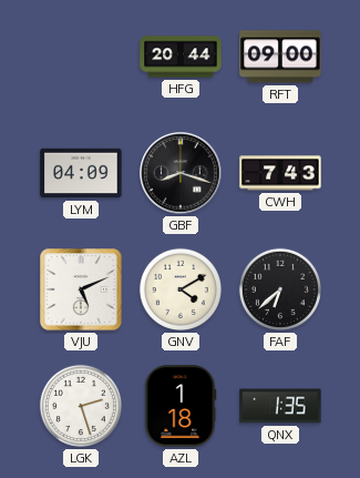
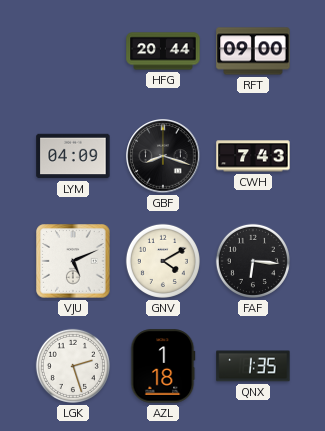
FAF: 6:38 -> 6:16
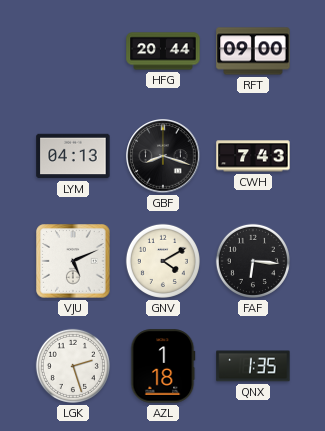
LYM: 04:09 -> 04:13
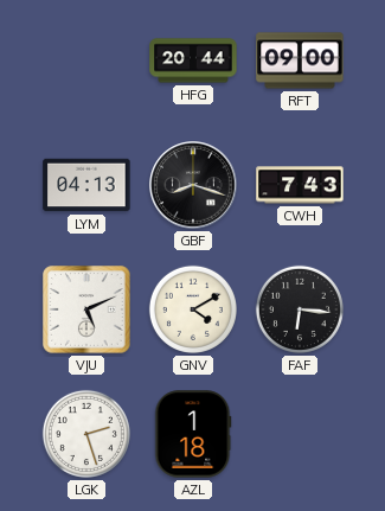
QNX: 1:35 -> none
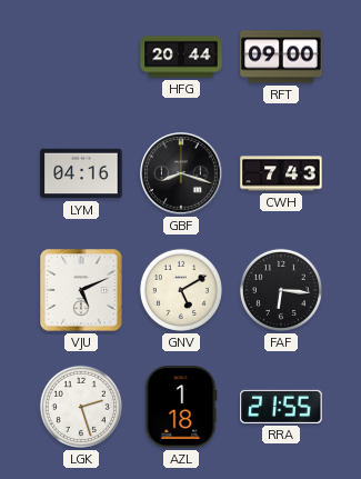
LYM: 04:13 -> 04:16
GNV: 4:10 -> 5:10
RRA: none -> 21:55
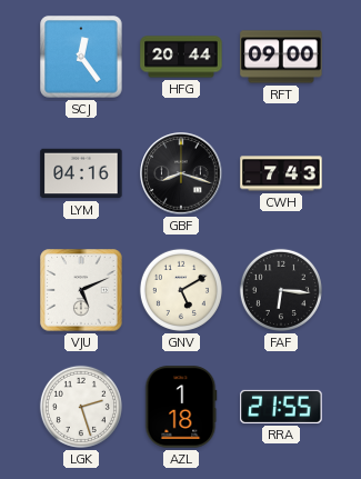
SCJ: none -> 12:24
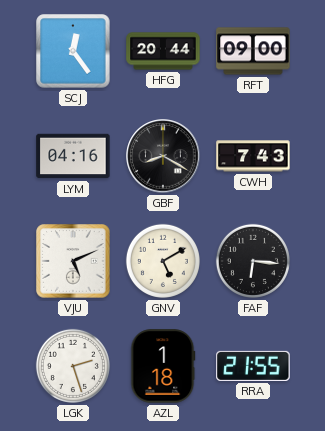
GBF: 8:18 -> 8:20
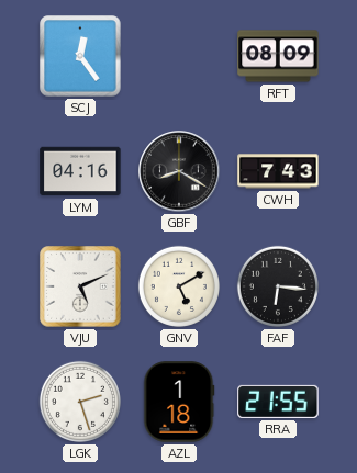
HFG: 20:44 -> none
RFT: 09:00 -> 08:09
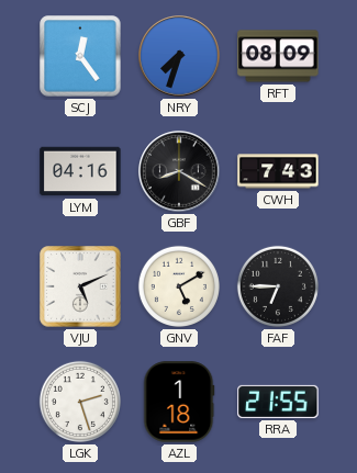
NRY: none -> 7:33
FAF: 6:16 -> 6:45
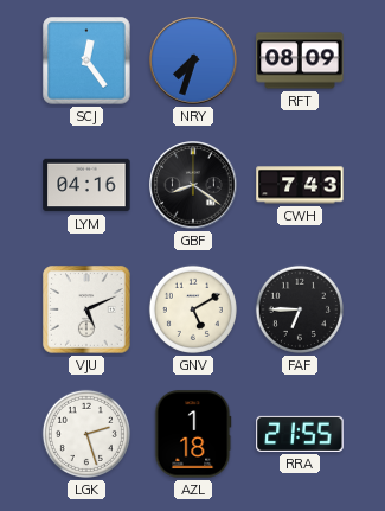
GBF: 8:20 -> 8:21
